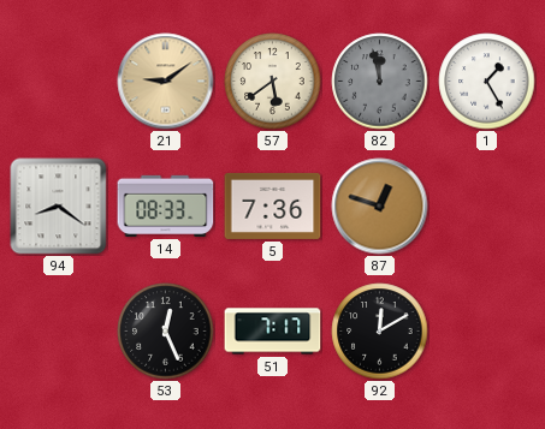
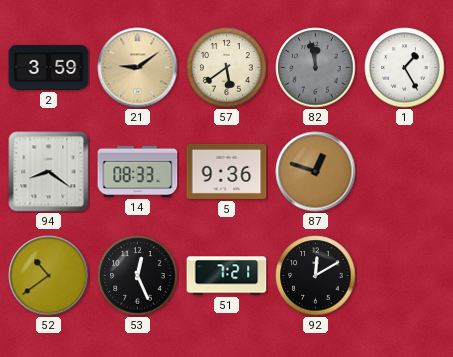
2: none -> 3:59
5: 7:36 -> 9:36
52: none -> 10:39
51: 7:17 -> 7:21
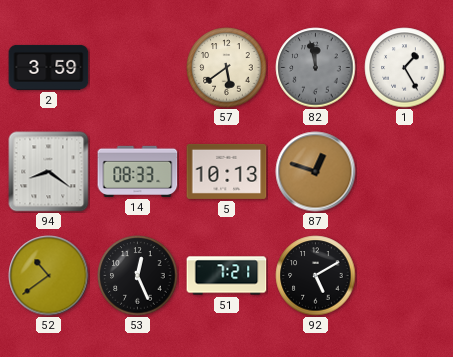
21: 9:09 -> none
5: 9:36 -> 10:13
92: 12:10 -> 5:10
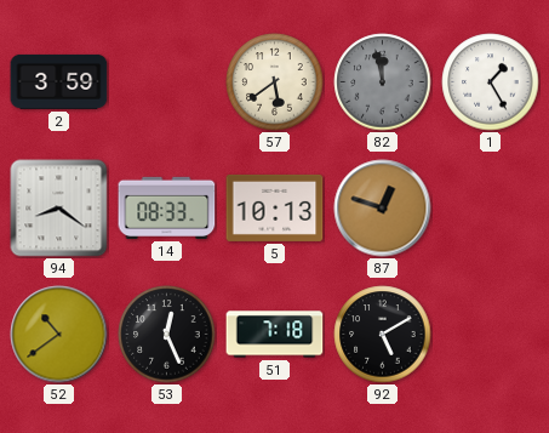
51: 7:21 -> 7:18
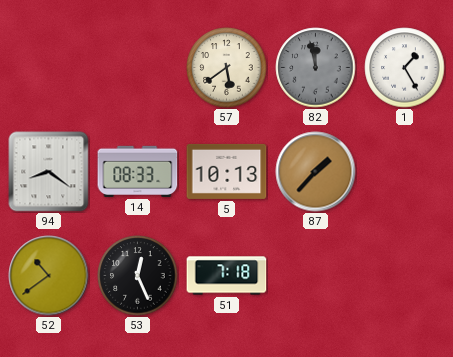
2: 3:59 -> none
87: 12:48 -> 1:37
92: 5:10 -> none
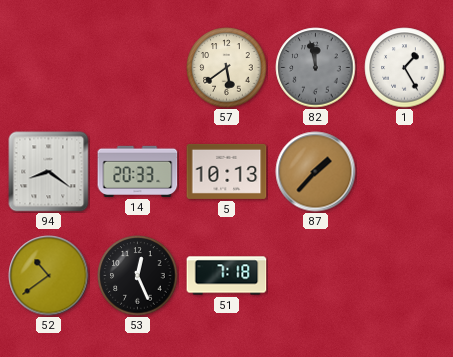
14: 08:33 -> 20:33
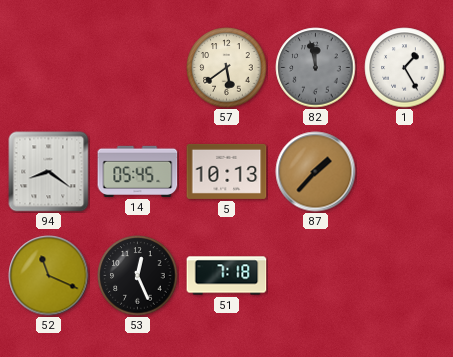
14: 20:33 -> 05:45
52: 10:39 -> 11:19
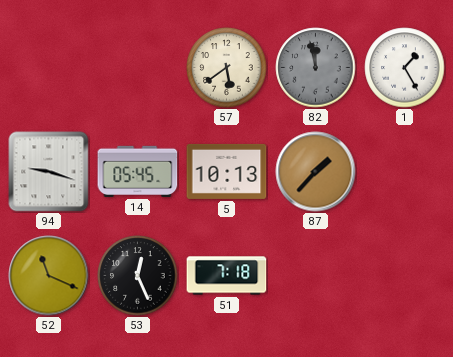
94: 8:21 -> 9:18
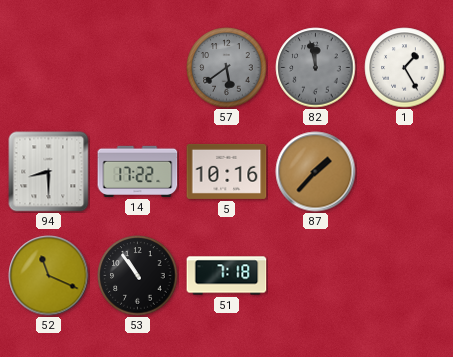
57 dial: cream -> grey
94: 9:18 -> 8:30
14: 05:45 -> 17:22
5: 10:13 -> 10:16
53: 12:26 -> 10:54
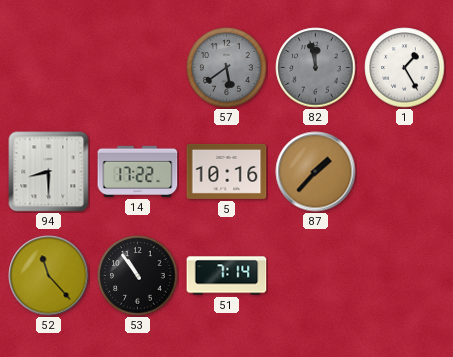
52: 11:19 -> 11:23
51: 7:18 -> 7:14
